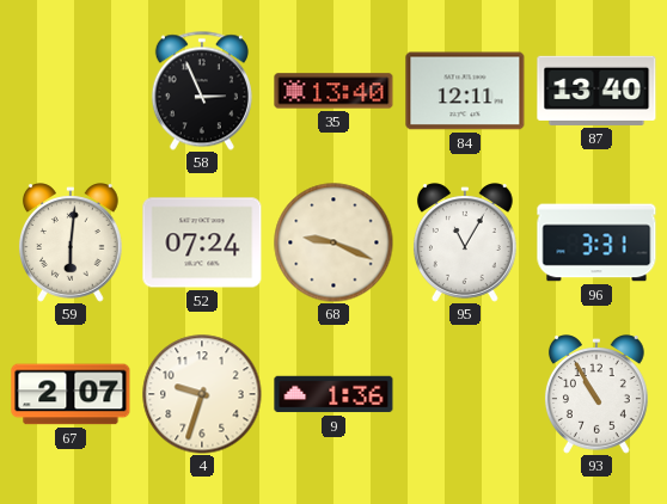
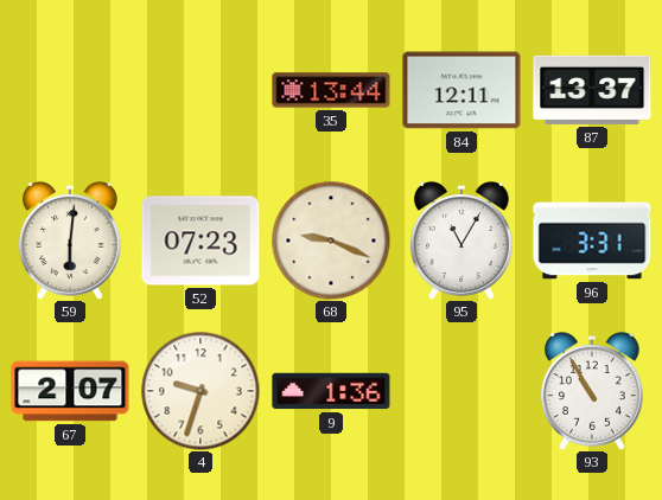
58: 2:56 -> none
35: 13:40 -> 13:44
87: 13:40 -> 13:37
52: 07:24 -> 07:23
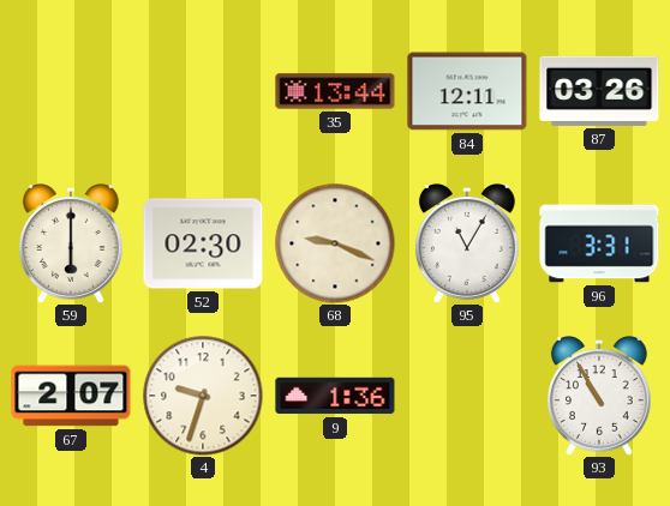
87: 13:37 -> 03:26
59: 6:01 -> 6:00
52: 07:23 -> 02:30
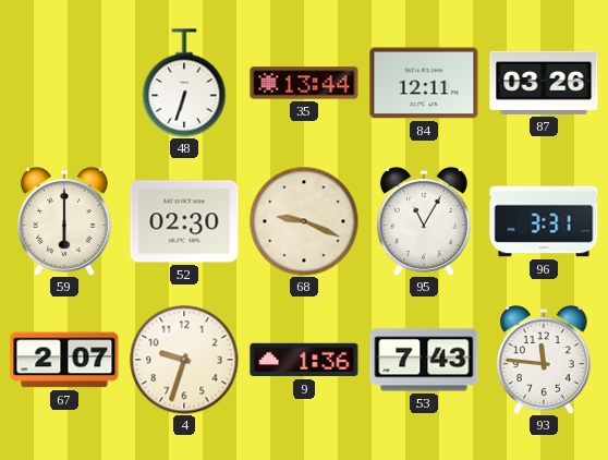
48: none -> 6:33
53: none -> 7:43
93: 10:55 -> 11:46
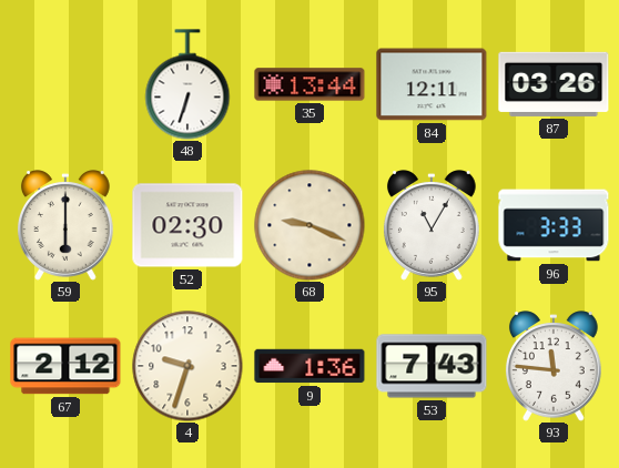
96: 3:31 -> 3:33
67: 2:07 -> 2:12
